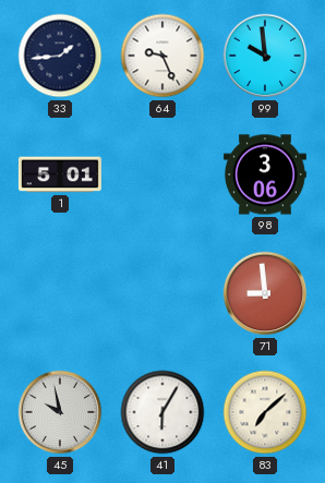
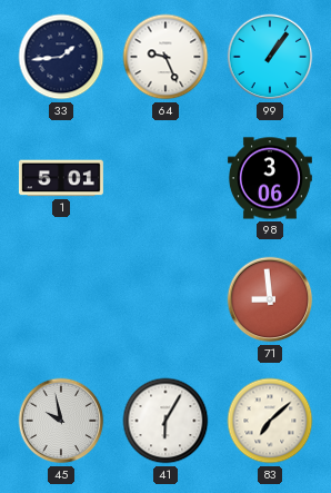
99: 9:59 -> 1:06
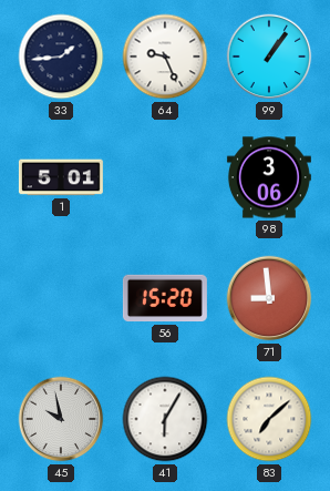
56: none -> 15:20
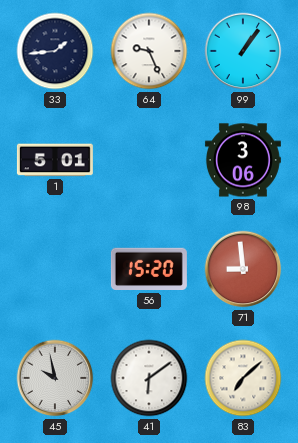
41: 6:05 -> 6:09
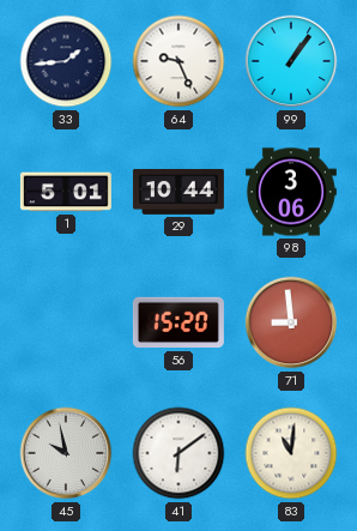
29: none -> 10:44
83: 7:08 -> 11:01
